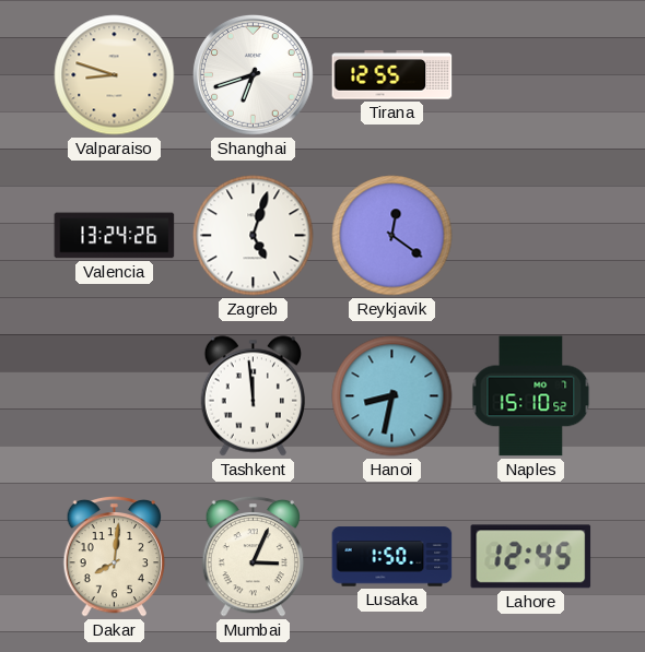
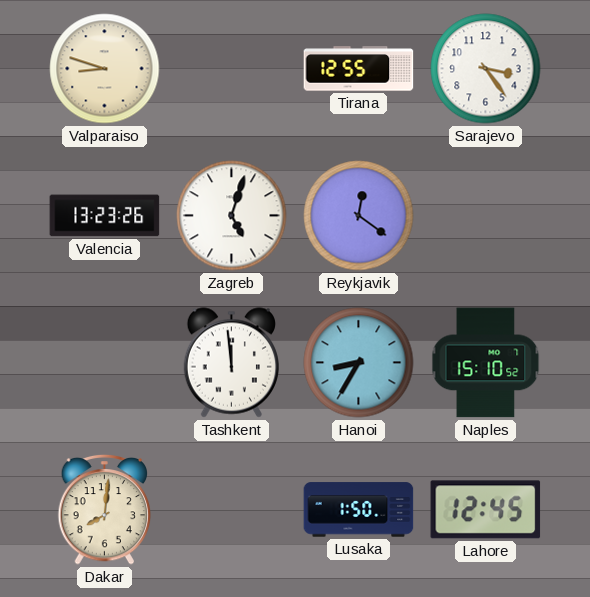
Shanghai: 6:42 -> none
Sarajevo: none -> 3:24
Valencia: 13:24 -> 13:23
Hanoi: 8:32 -> 8:35
Mumbai: 3:04 -> none
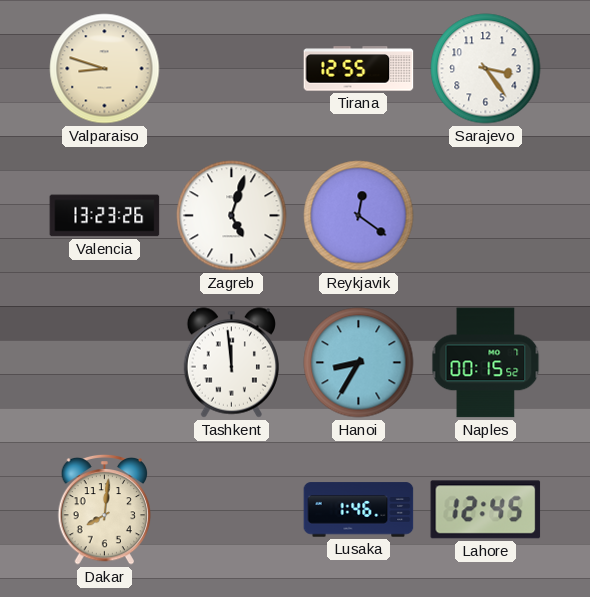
Naples: 15:10 -> 00:15
Lusaka: 1:50 -> 1:46
